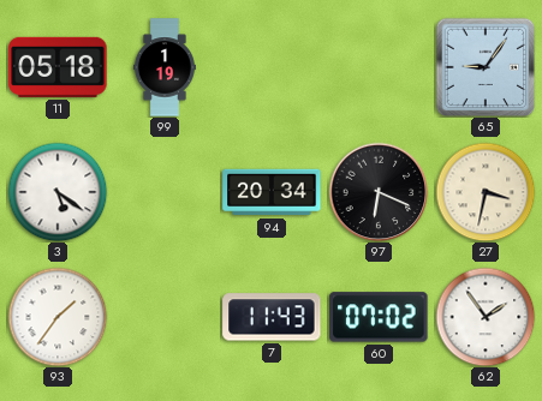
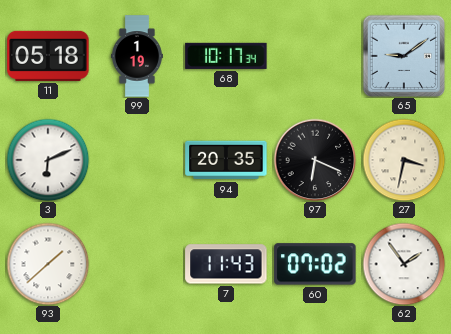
68: none -> 10:17
65: 9:06 -> 9:09
3: 5:21 -> 6:11
94: 20:34 -> 20:35
93: 1:36 -> 1:38
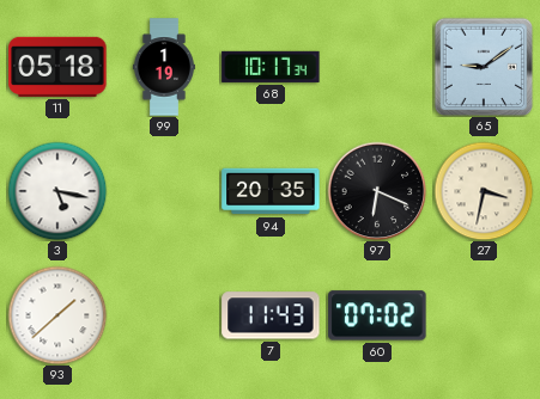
3: 6:11 -> 5:17
62: 1:54 -> none
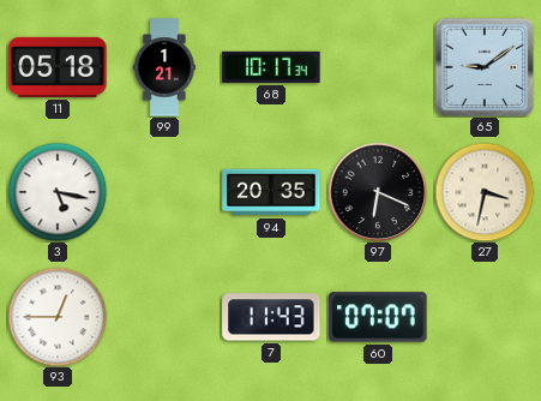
99: 1:19 -> 1:21
93: 1:38 -> 12:45
60: 07:02 -> 07:07
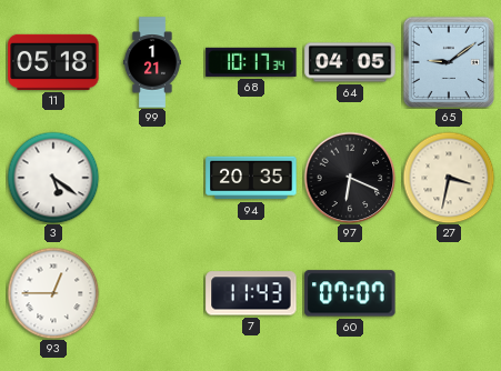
64: none -> 04:05
3: 5:17 -> 5:21
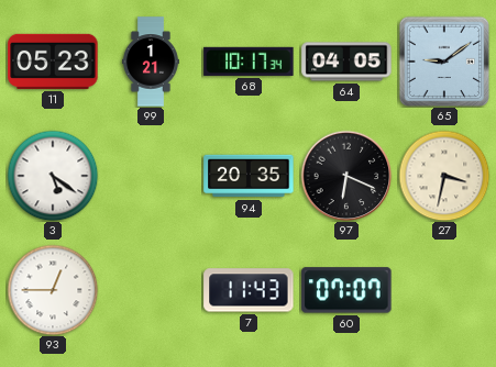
11: 05:18 -> 05:23
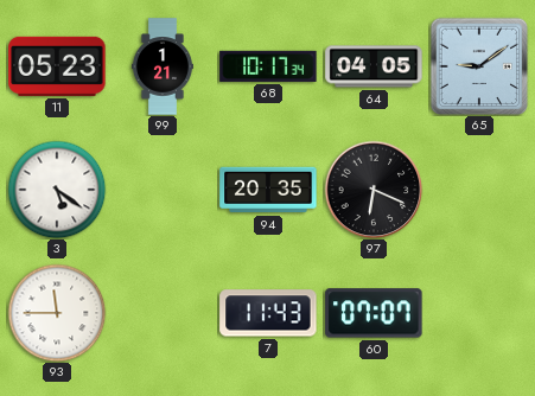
27: 3:32 -> none
93: 12:45 -> 11:45
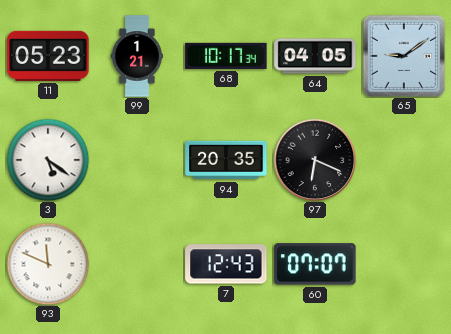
93: 11:45 -> 11:49
7: 11:43 -> 12:43
